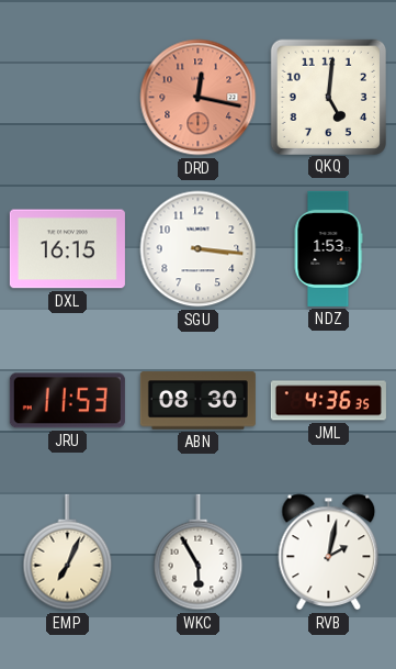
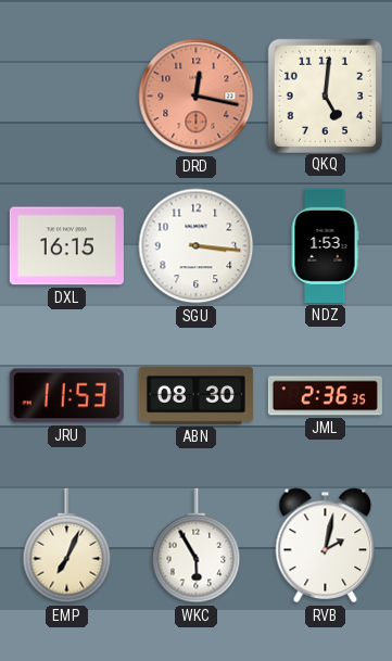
JML: 4:36 -> 2:36
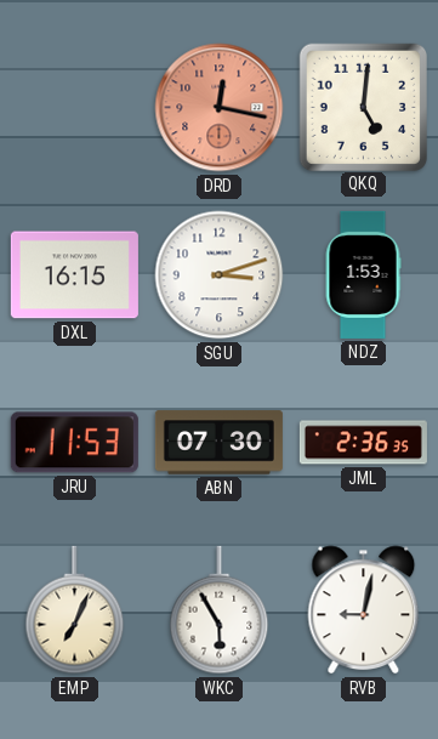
SGU: 3:16 -> 3:12
ABN: 08:30 -> 07:30
RVB: 2:02 -> 9:02
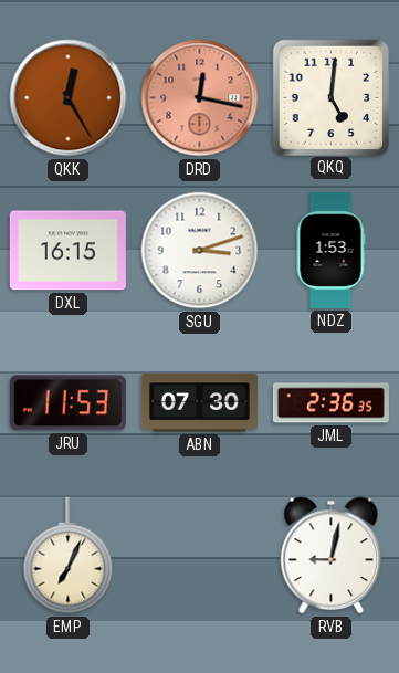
QKK: none -> 12:25
WKC: 5:55 -> none
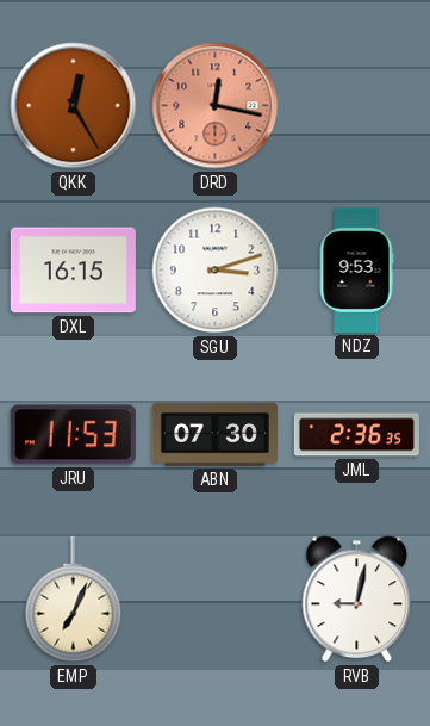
QKQ: 5:01 -> none
NDZ: 1:53 -> 9:53
